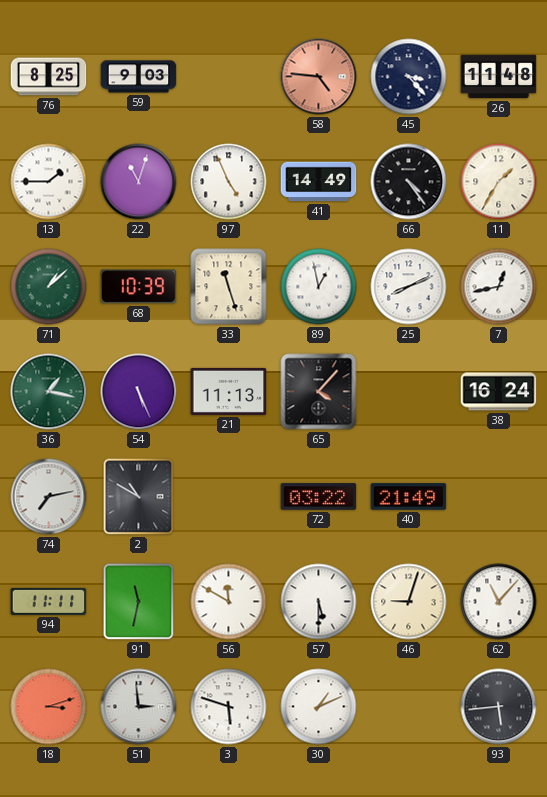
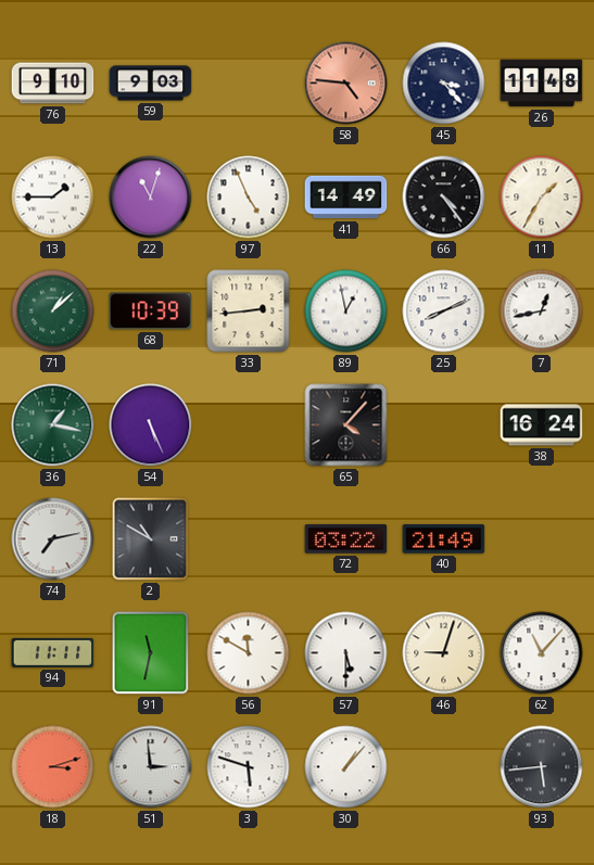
76: 8:25 -> 9:10
33: 11:27 -> 2:44
21: 11:13 -> none
30: 1:11 -> 1:07
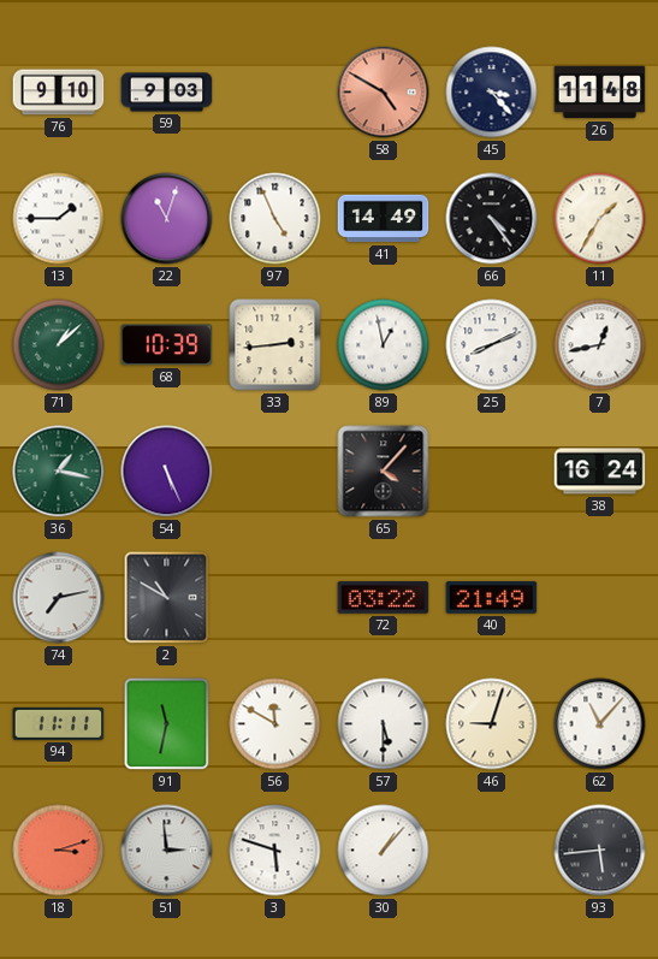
58: 4:46 -> 4:50
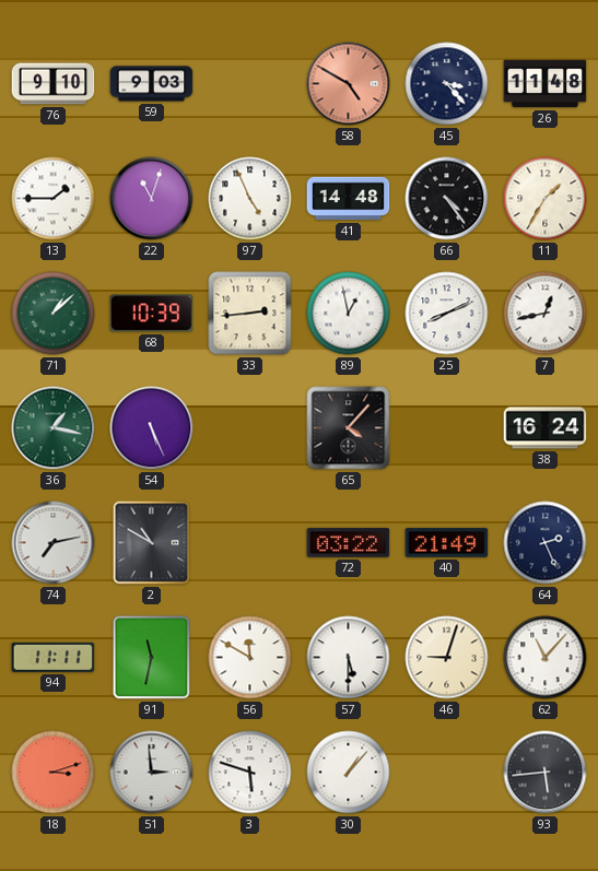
41: 14:49 -> 14:48
64: none -> 2:26
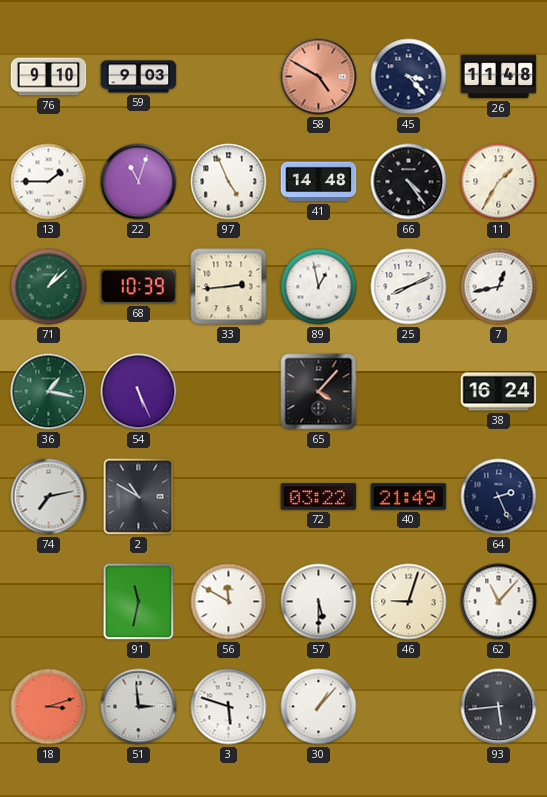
94: 11:11 -> none
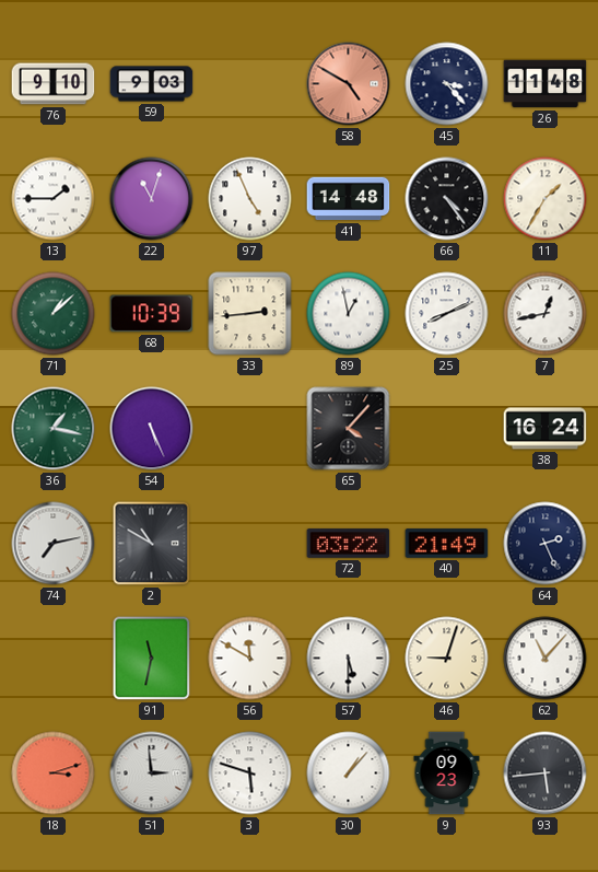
9: none -> 09:23
